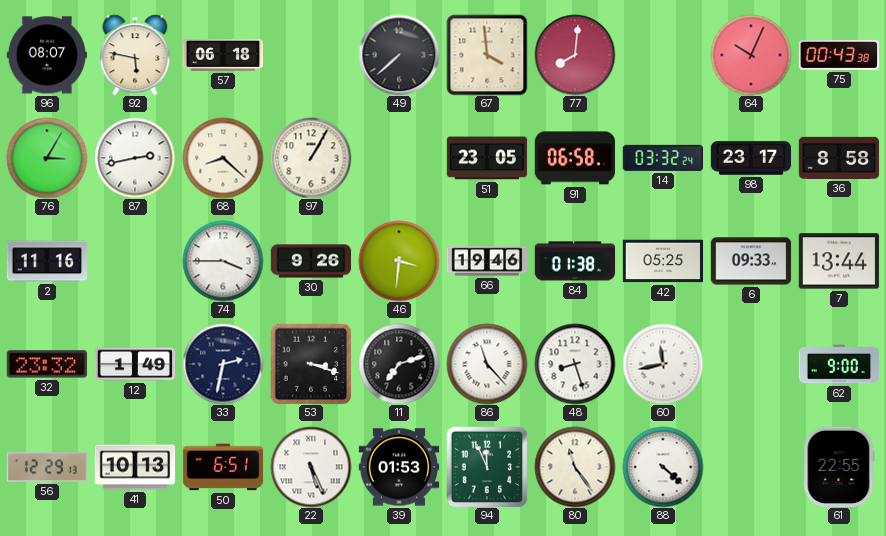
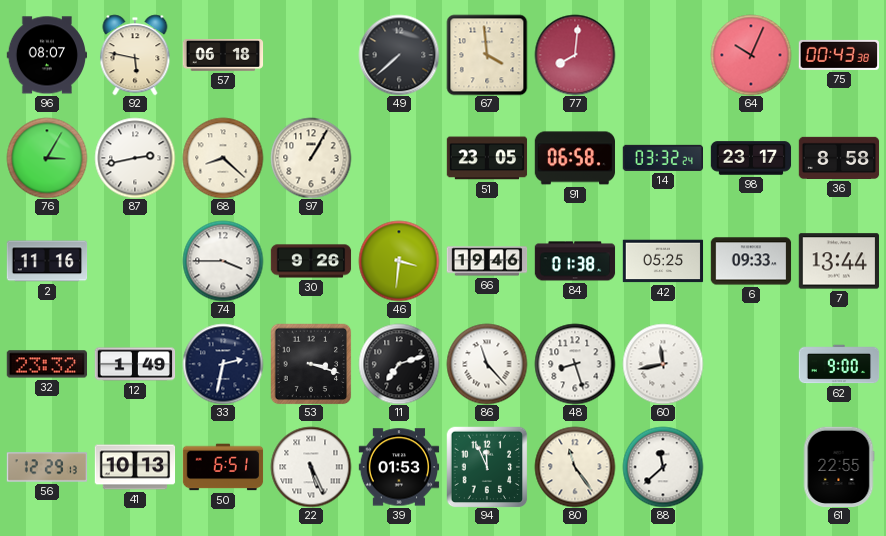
88: 4:22 -> 11:38
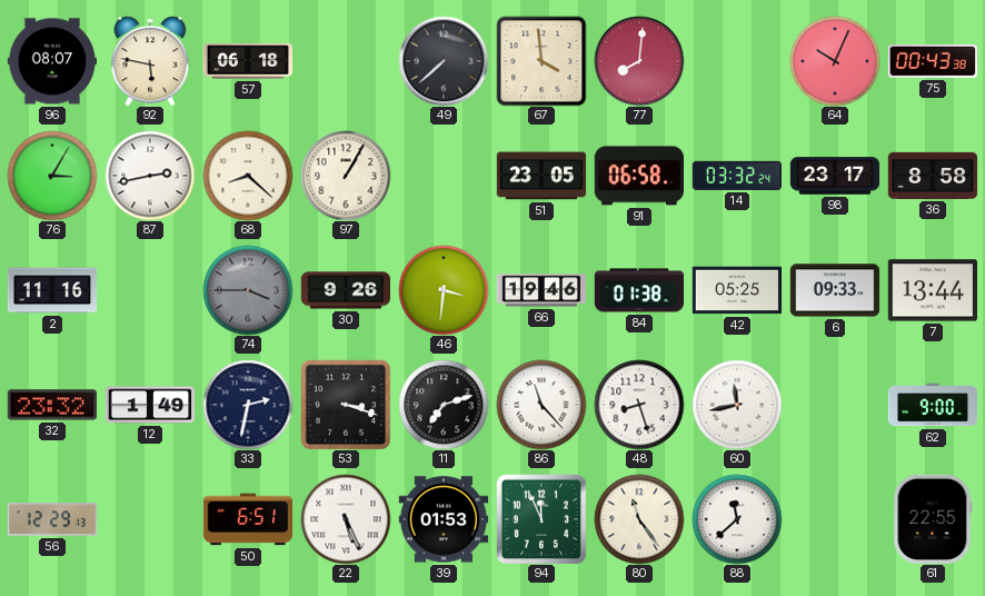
74 dial: white -> grey
41: 10:13 -> none
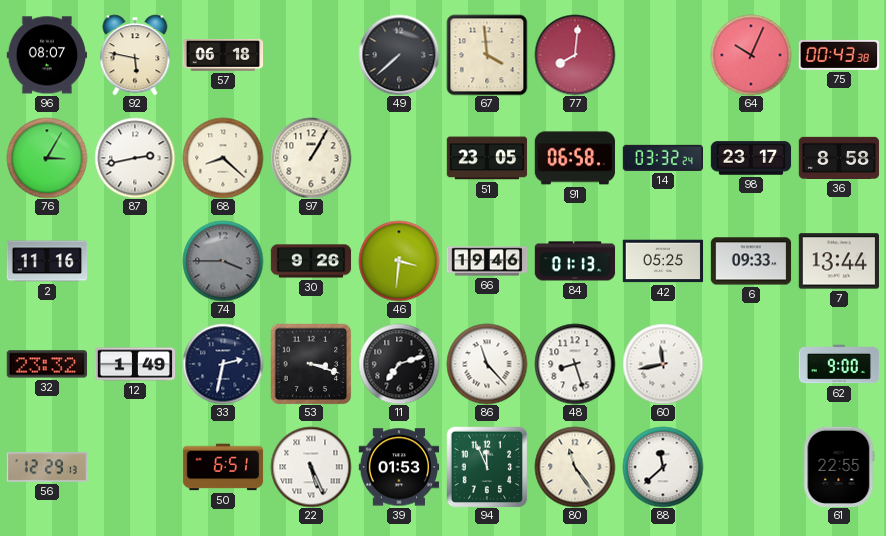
84: 01:38 -> 01:13
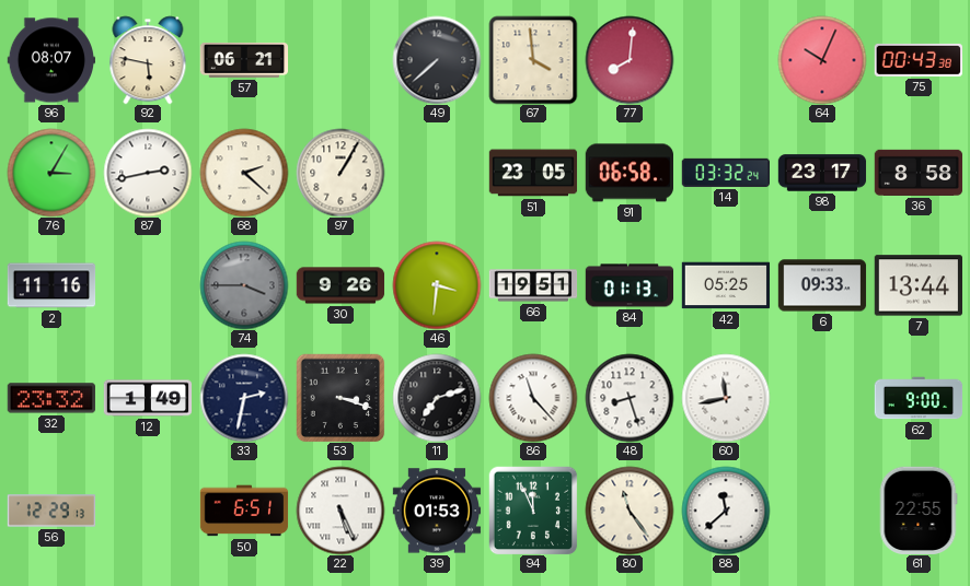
57: 06:18 -> 06:21
68: 8:22 -> 2:22
66: 19:46 -> 19:51
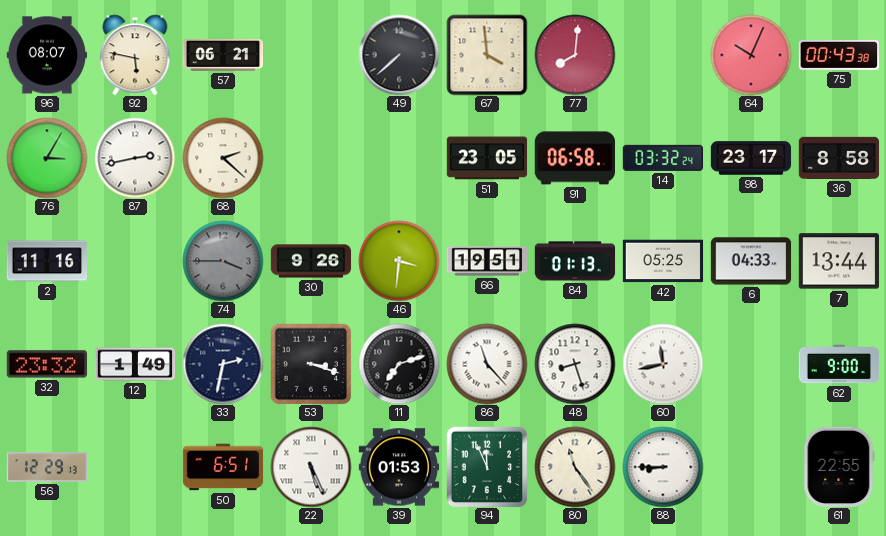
97: 1:05 -> none
6: 09:33 -> 04:33
88: 11:38 -> 8:45
